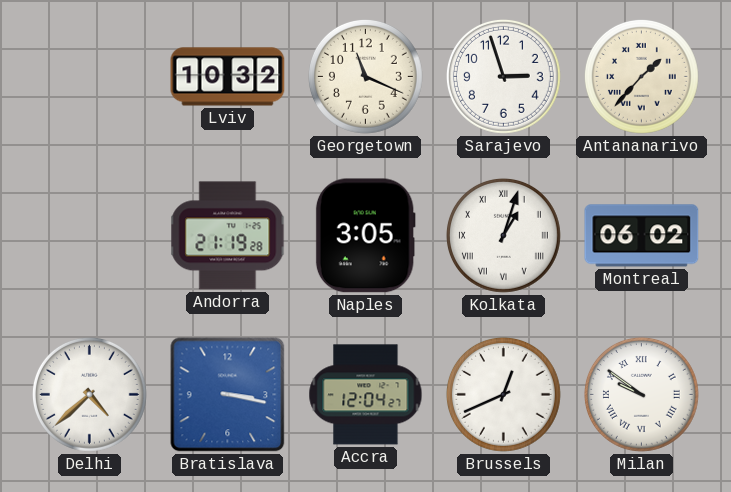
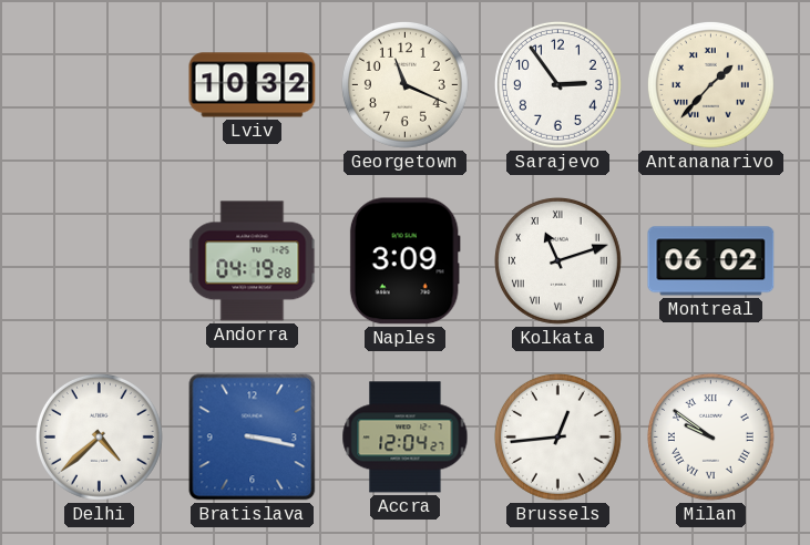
Sarajevo: 2:57 -> 2:54
Andorra: 21:19 -> 04:19
Naples: 3:05 -> 3:09
Kolkata: 1:03 -> 11:12
Brussels: 12:41 -> 12:44
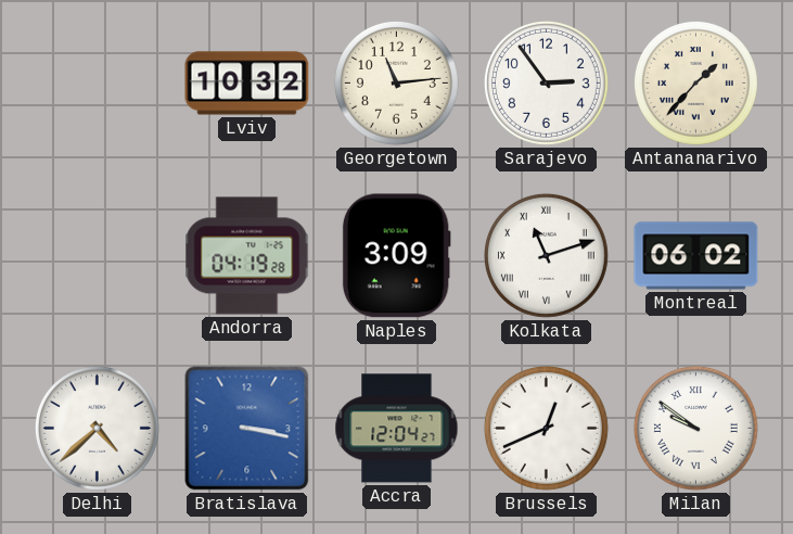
Georgetown: 11:19 -> 11:14
Brussels: 12:44 -> 12:41
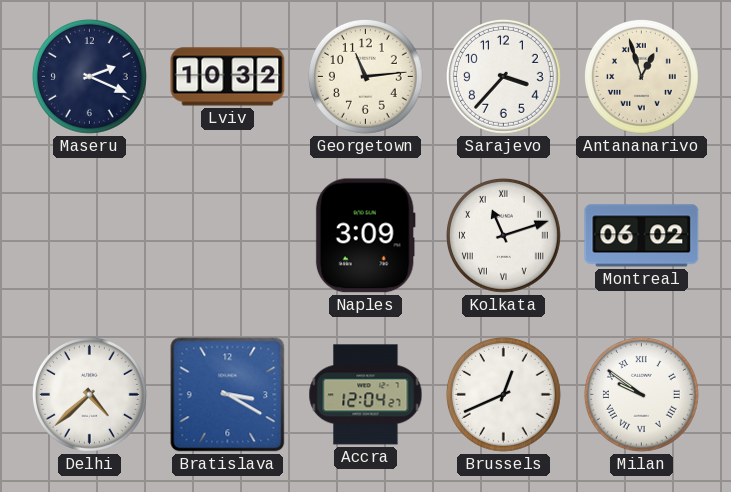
Maseru: none -> 2:19
Sarajevo: 2:54 -> 3:37
Antananarivo: 1:37 -> 12:57
Andorra: 04:19 -> none
Bratislava: 3:17 -> 3:20
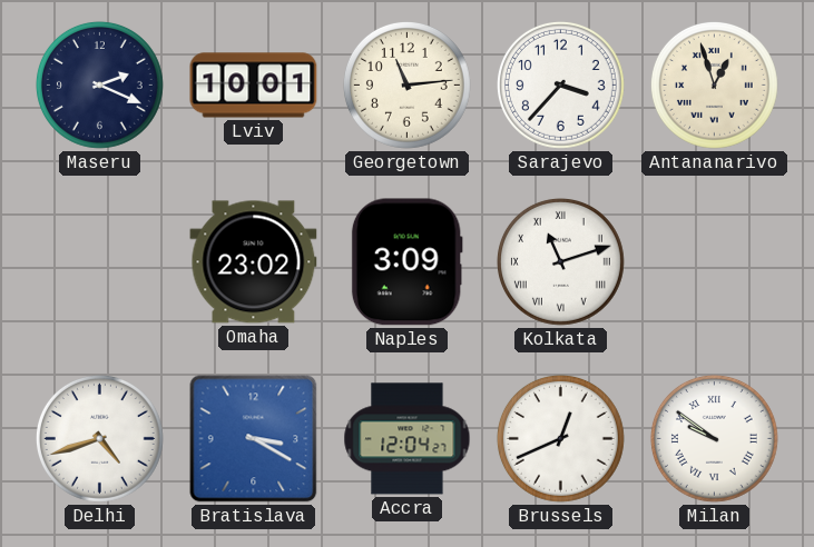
Lviv: 10:32 -> 10:01
Omaha: none -> 23:02
Montreal: 06:02 -> none
Delhi: 4:38 -> 4:42
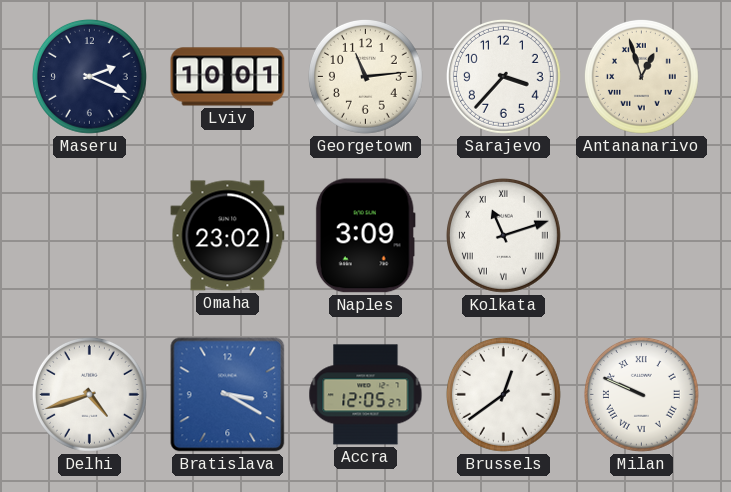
Accra: 12:04 -> 12:05
Brussels: 12:41 -> 12:39
Milan: 9:51 -> 9:49
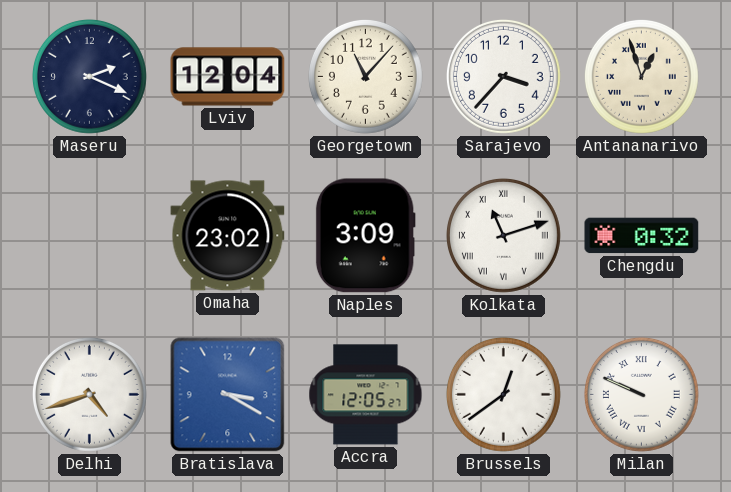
Lviv: 10:01 -> 12:04
Georgetown: 11:14 -> 11:07
Chengdu: none -> 0:32
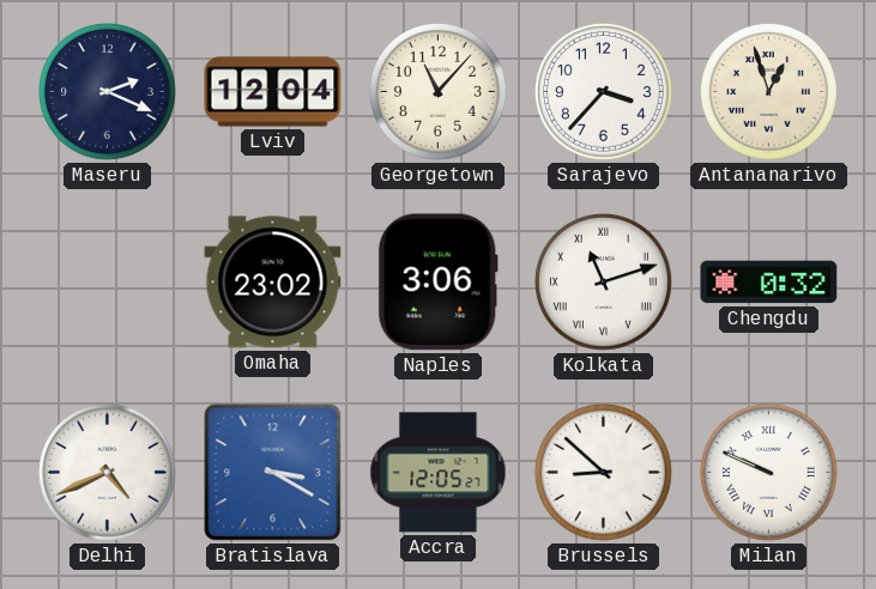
Naples: 3:09 -> 3:06
Delhi: 4:42 -> 4:41
Brussels: 12:39 -> 8:52
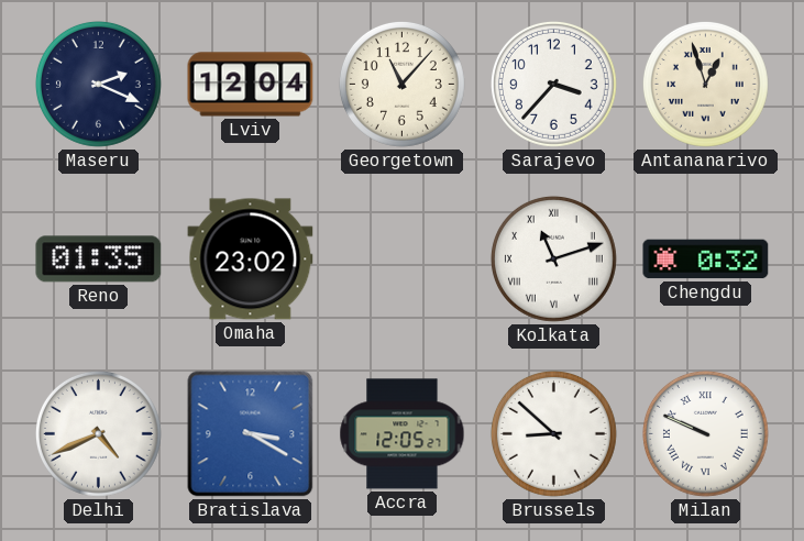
Reno: none -> 01:35
Naples: 3:06 -> none
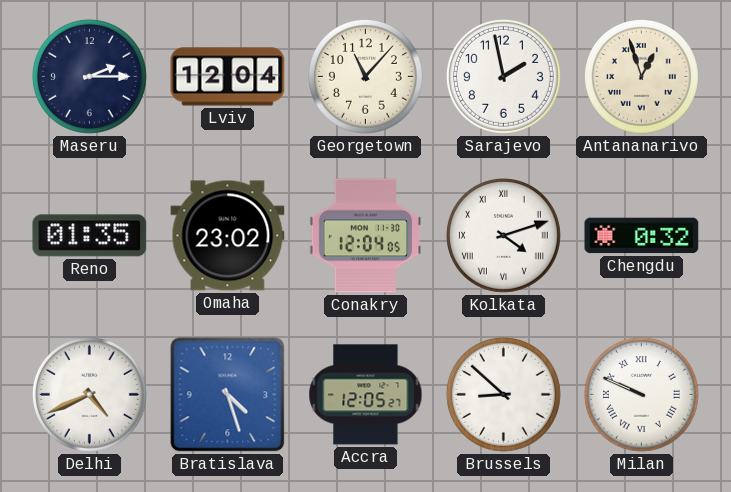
Maseru: 2:19 -> 2:15
Sarajevo: 3:37 -> 1:58
Conakry: none -> 12:04
Kolkata: 11:12 -> 4:12
Bratislava: 3:20 -> 4:27
